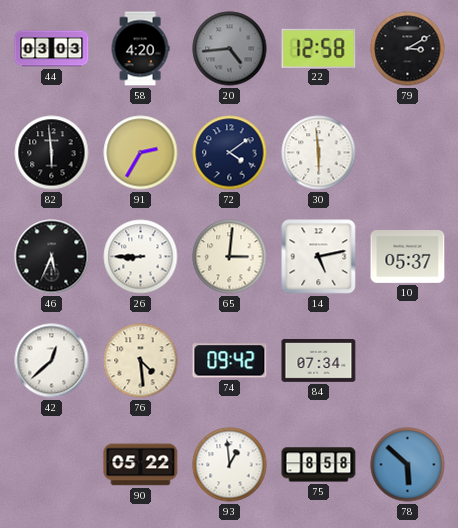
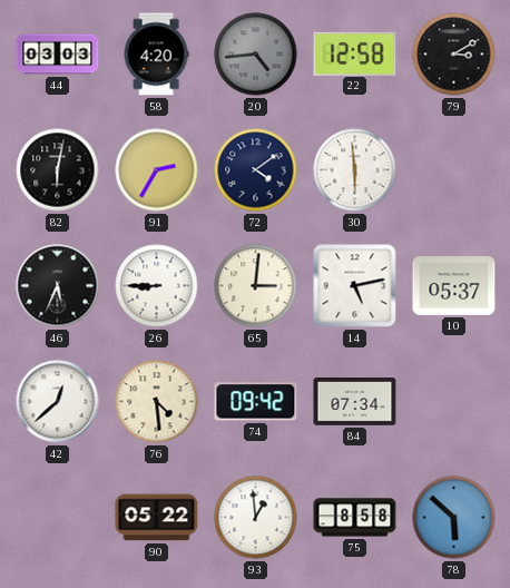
82: 5:59 -> 6:02
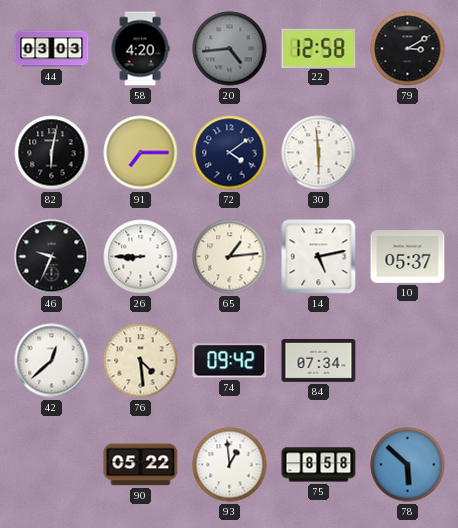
91: 2:35 -> 7:15
46: 5:34 -> 9:34
65: 3:01 -> 1:14
